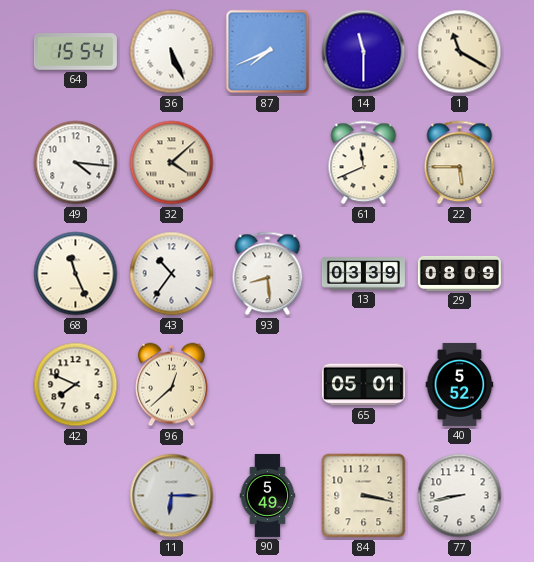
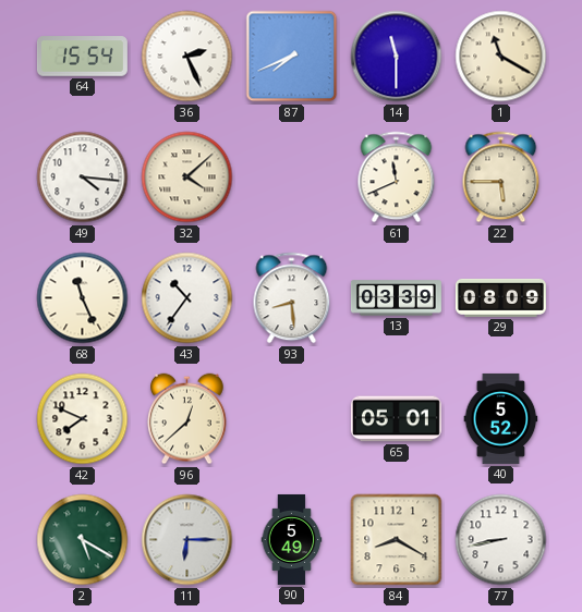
36: 5:26 -> 2:26
2: none -> 5:20
84: 3:17 -> 8:20
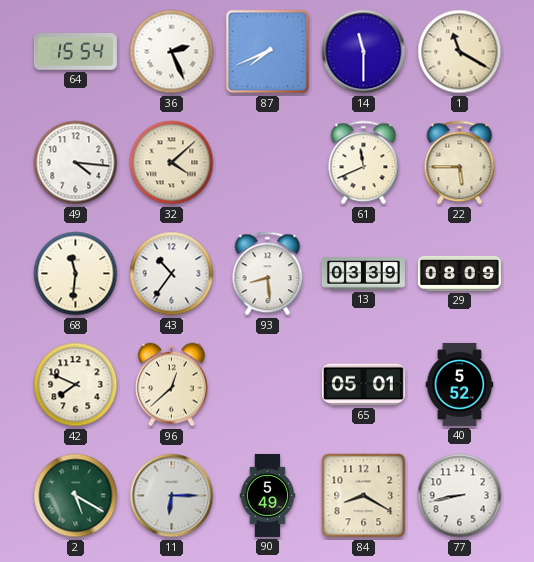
68: 11:26 -> 11:31
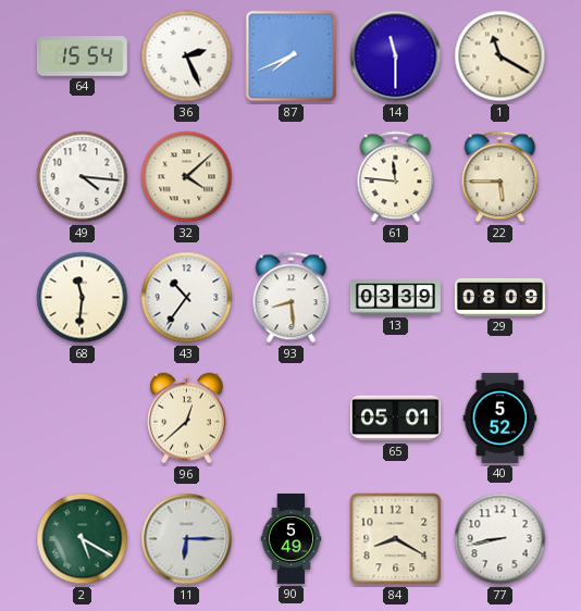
61: 11:41 -> 11:46
42: 7:49 -> none
